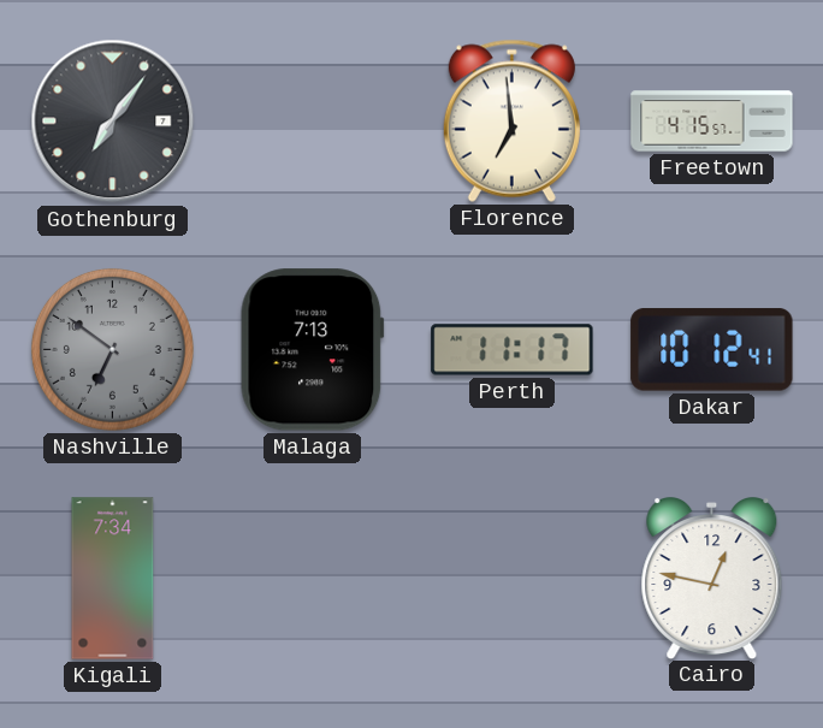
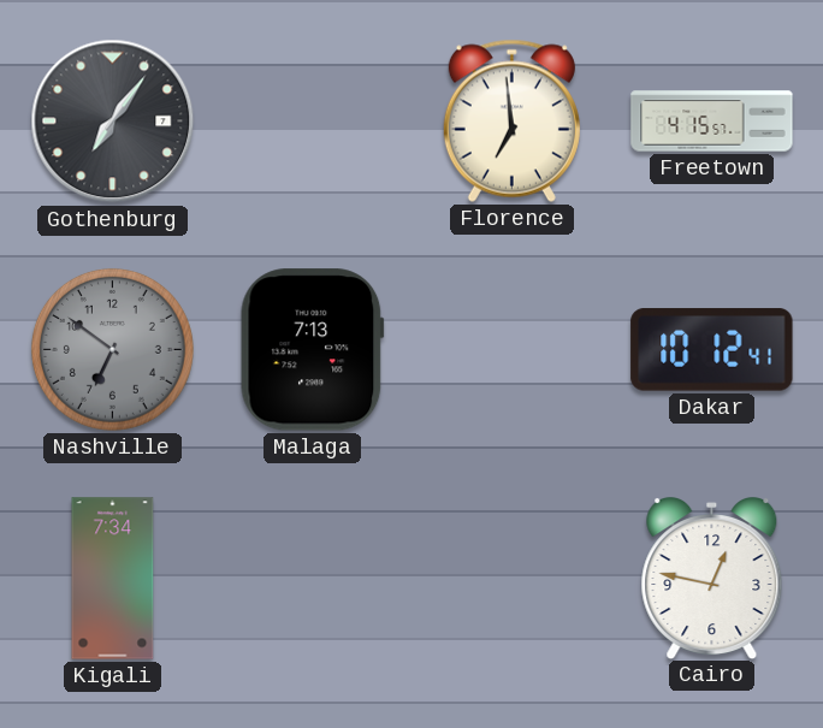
Perth: 11:17 -> none
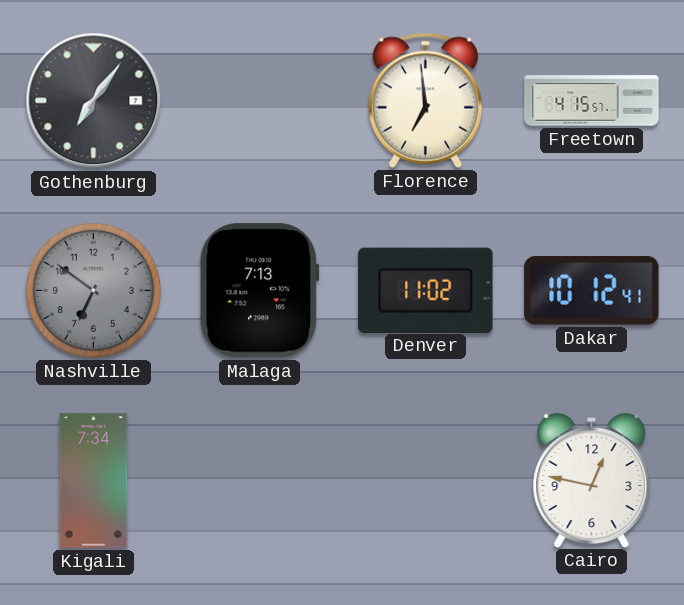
Denver: none -> 11:02
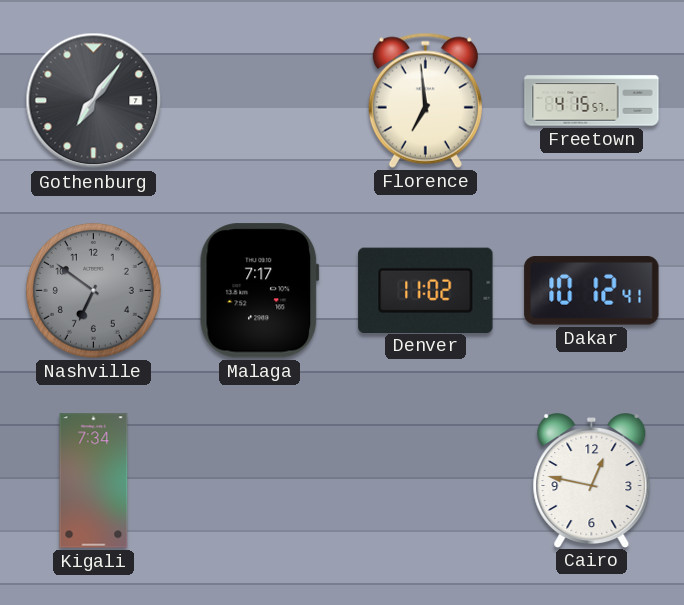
Malaga: 7:13 -> 7:17
